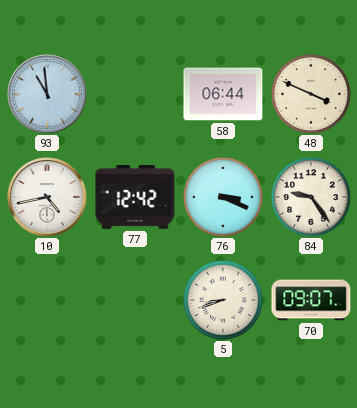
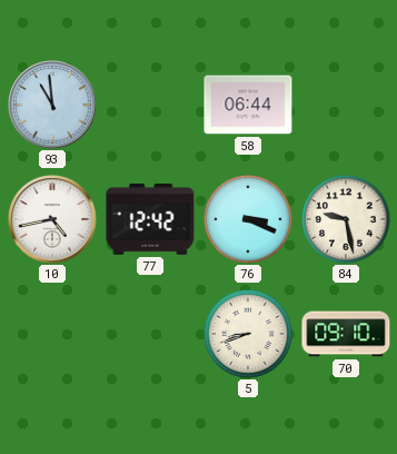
48: 3:49 -> none
84: 9:24 -> 9:28
70: 09:07 -> 09:10
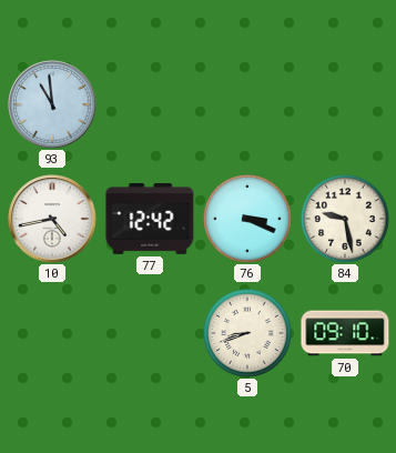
58: 06:44 -> none
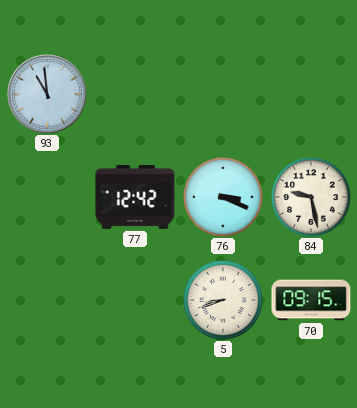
10: 4:43 -> none
70: 09:10 -> 09:15
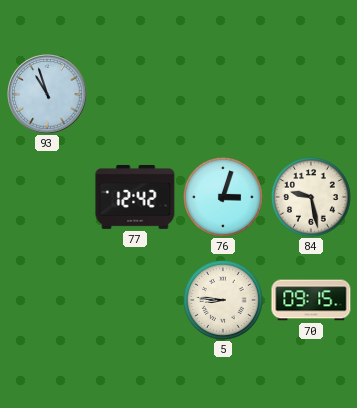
93: 10:59 -> 10:57
76: 3:19 -> 3:03
5: 8:42 -> 8:46
